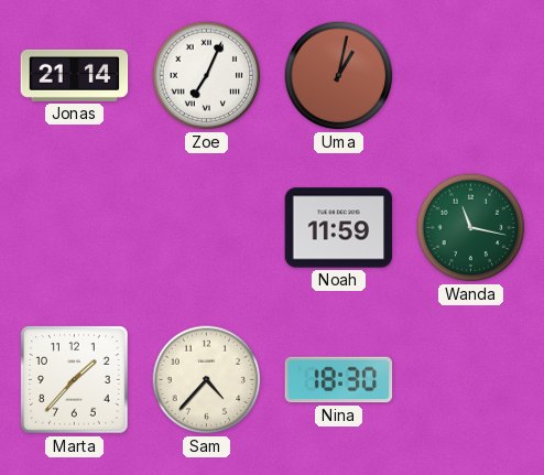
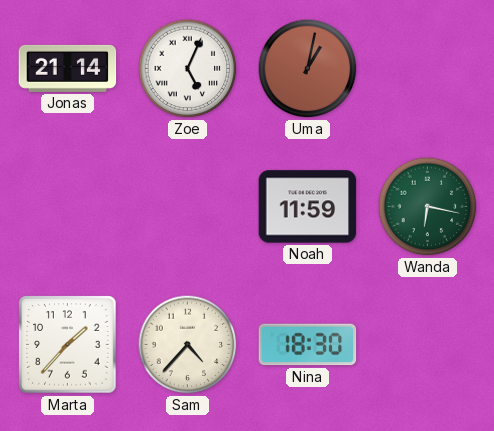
Zoe: 7:04 -> 5:04
Wanda: 11:17 -> 6:17
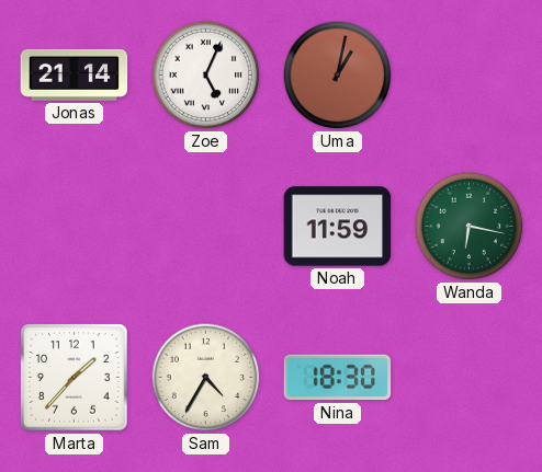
Sam: 4:37 -> 4:35
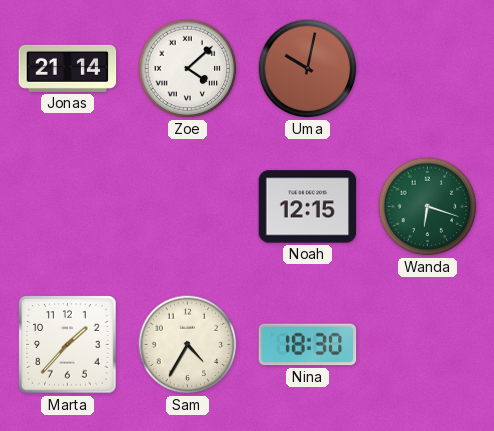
Zoe: 5:04 -> 4:08
Uma: 1:02 -> 10:02
Noah: 11:59 -> 12:15
Wanda: 6:17 -> 6:18
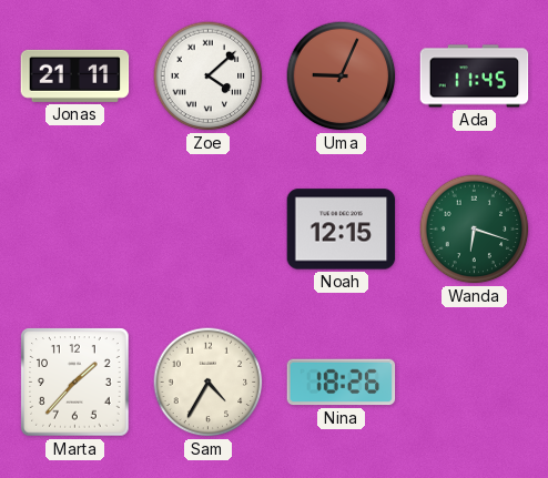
Jonas: 21:14 -> 21:11
Uma: 10:02 -> 9:04
Ada: none -> 11:45
Nina: 18:30 -> 18:26
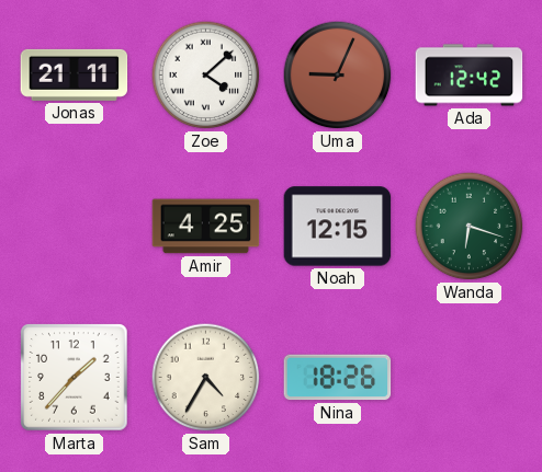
Ada: 11:45 -> 12:42
Amir: none -> 4:25
